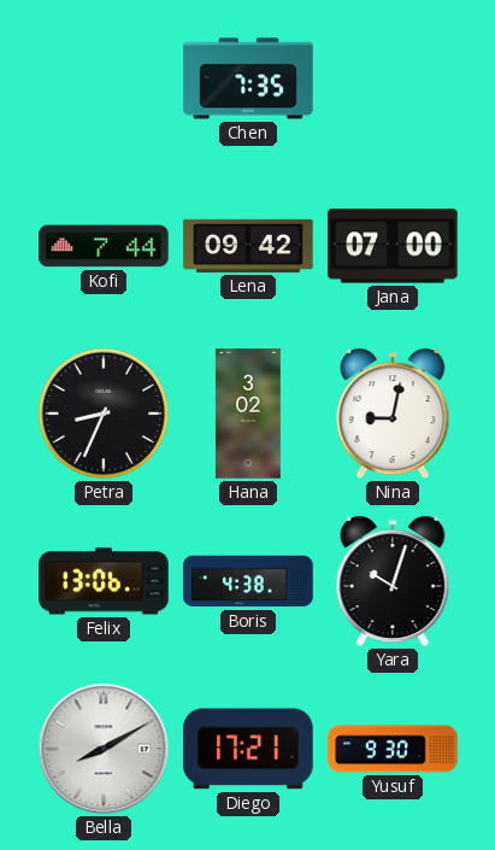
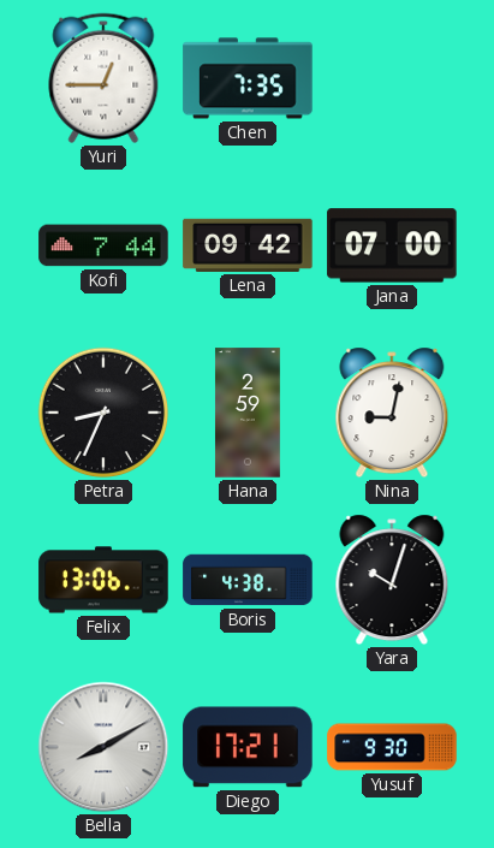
Yuri: none -> 12:45
Hana: 3:02 -> 2:59
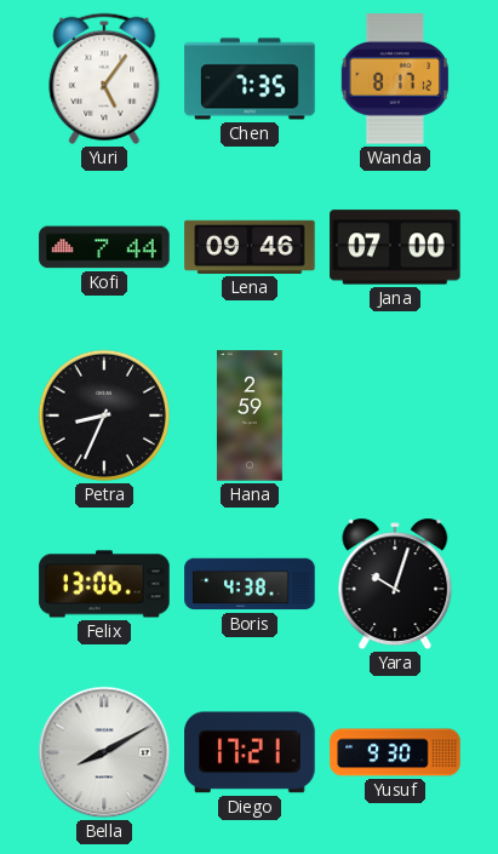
Yuri: 12:45 -> 5:06
Wanda: none -> 8:17
Lena: 09:42 -> 09:46
Nina: 9:02 -> none
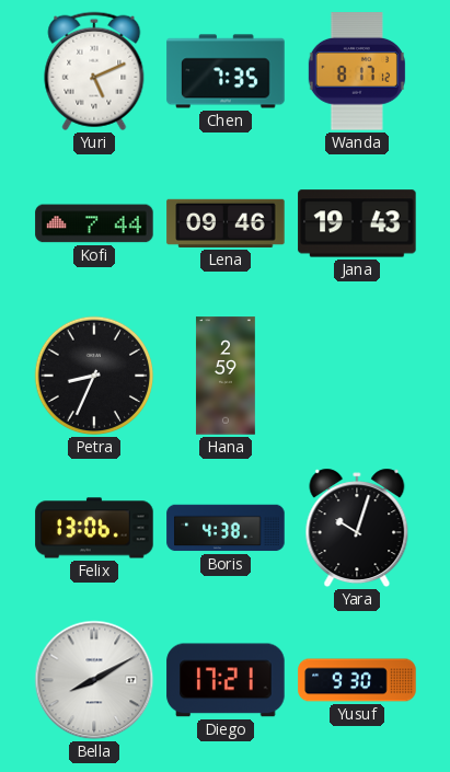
Yuri: 5:06 -> 5:11
Jana: 07:00 -> 19:43
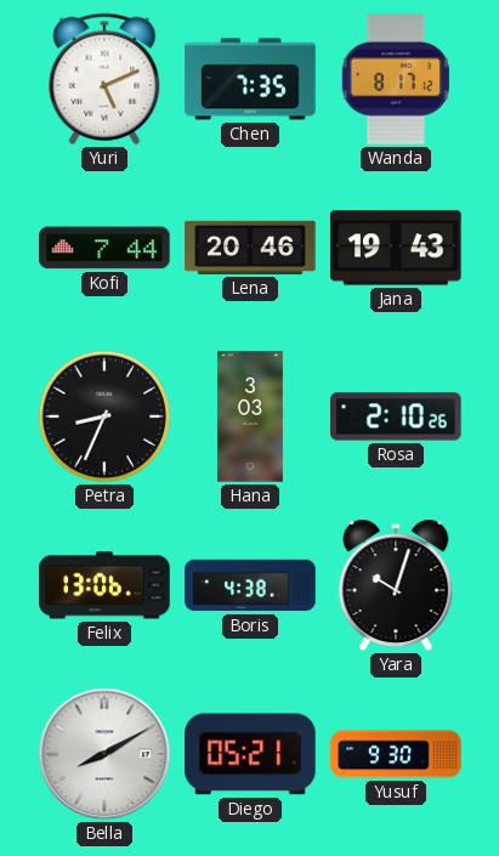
Lena: 09:46 -> 20:46
Hana: 2:59 -> 3:03
Rosa: none -> 2:10
Diego: 17:21 -> 05:21
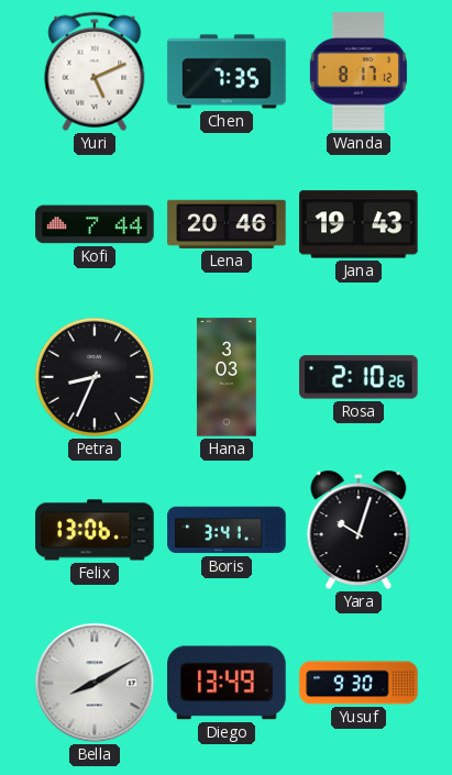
Boris: 4:38 -> 3:41
Diego: 05:21 -> 13:49
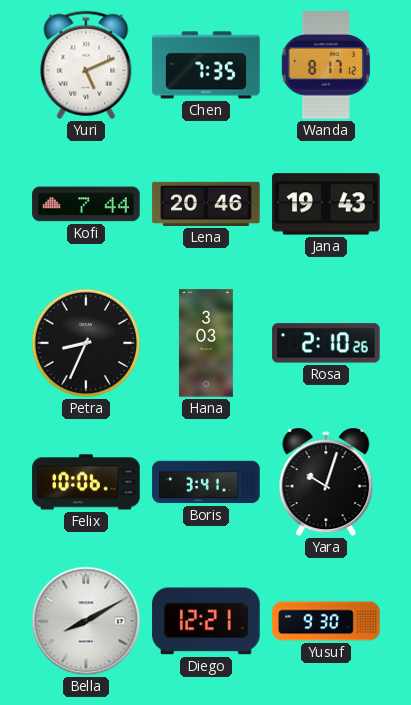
Felix: 13:06 -> 10:06
Diego: 13:49 -> 12:21
